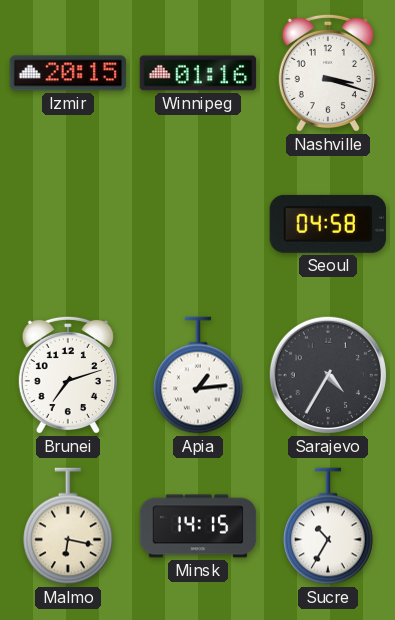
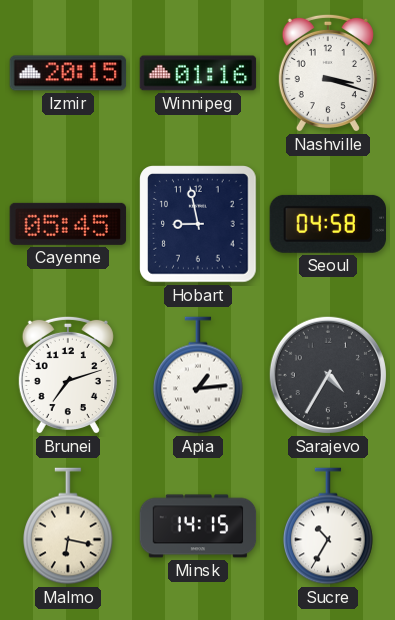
Cayenne: none -> 05:45
Hobart: none -> 8:58
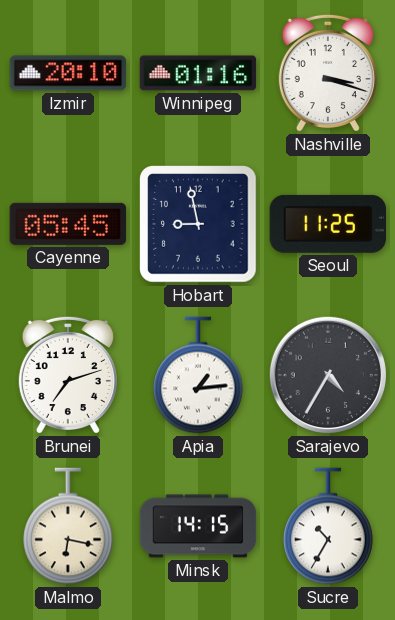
Izmir: 20:15 -> 20:10
Seoul: 04:58 -> 11:25
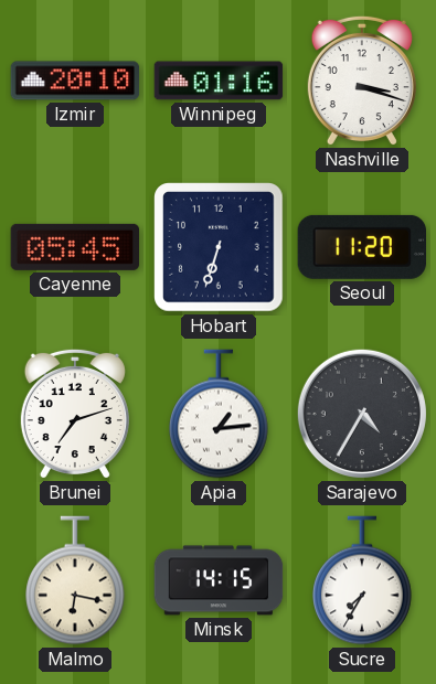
Hobart: 8:58 -> 6:33
Seoul: 11:25 -> 11:20
Sucre: 10:35 -> 7:35
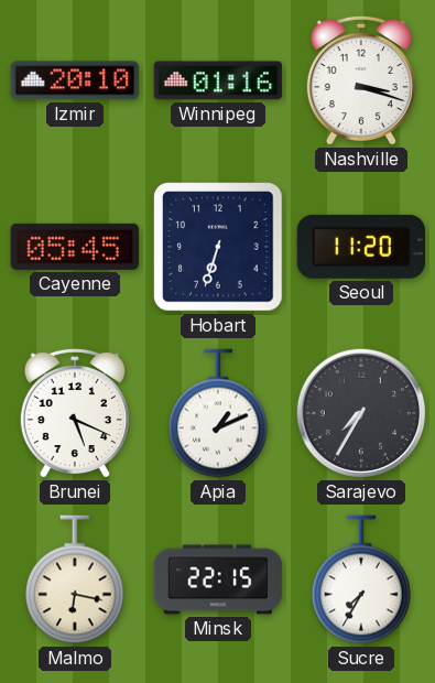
Brunei: 7:12 -> 5:19
Apia: 1:14 -> 1:11
Sarajevo: 4:35 -> 7:35
Minsk: 14:15 -> 22:15
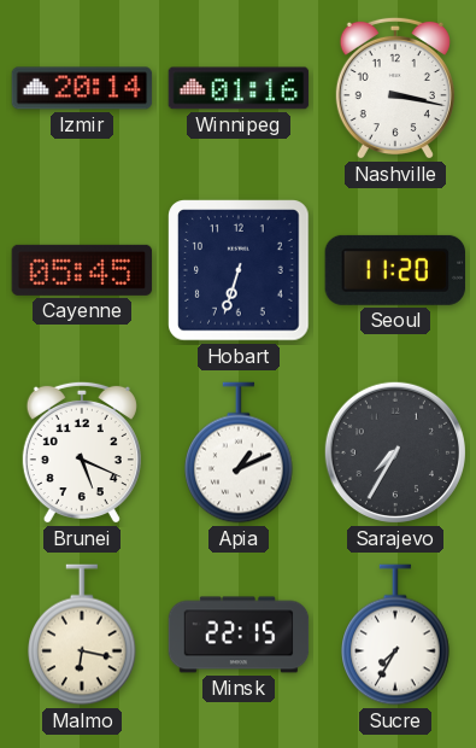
Izmir: 20:10 -> 20:14
Nashville: 3:18 -> 3:17
